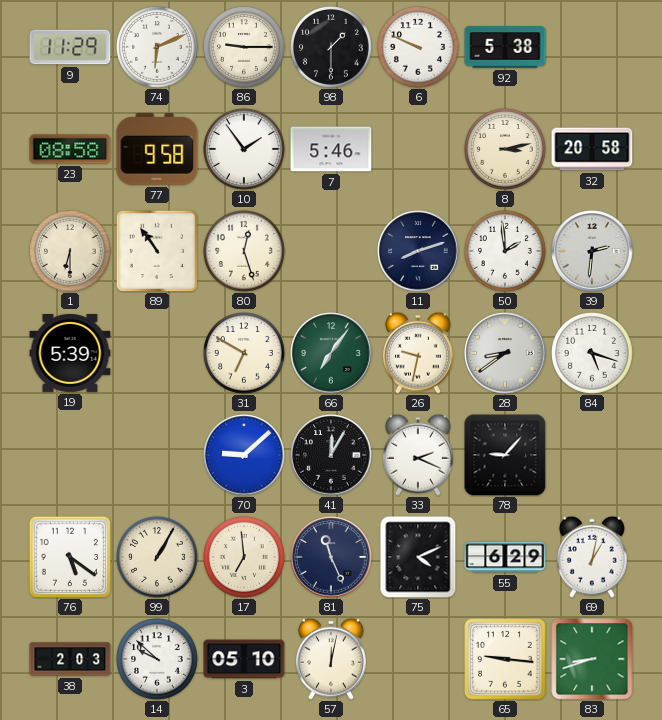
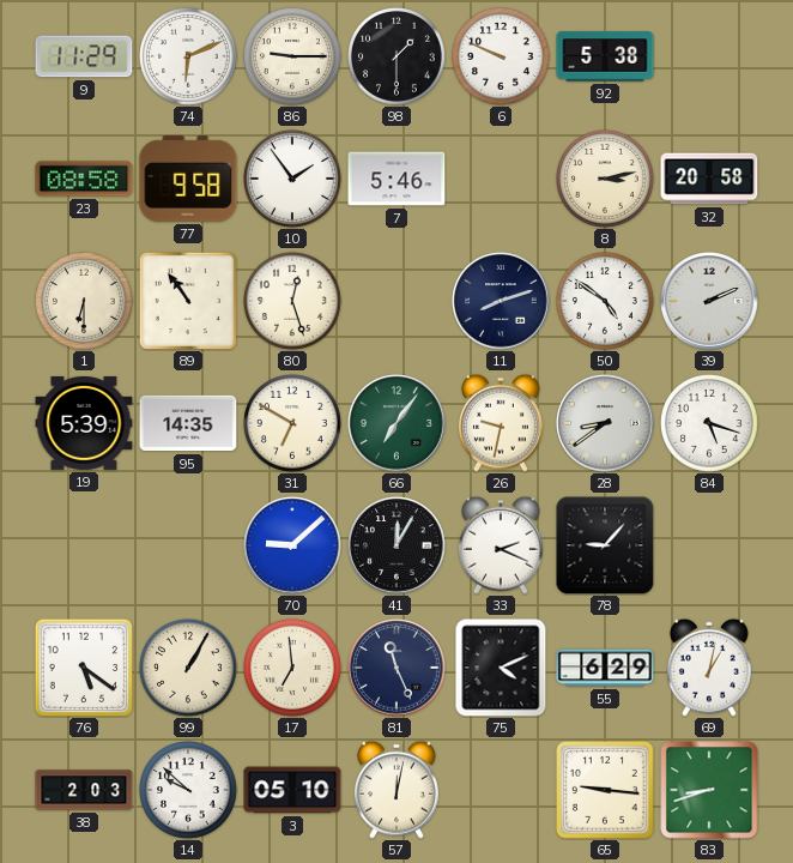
50: 1:59 -> 4:51
39: 2:31 -> 2:11
95: none -> 14:35
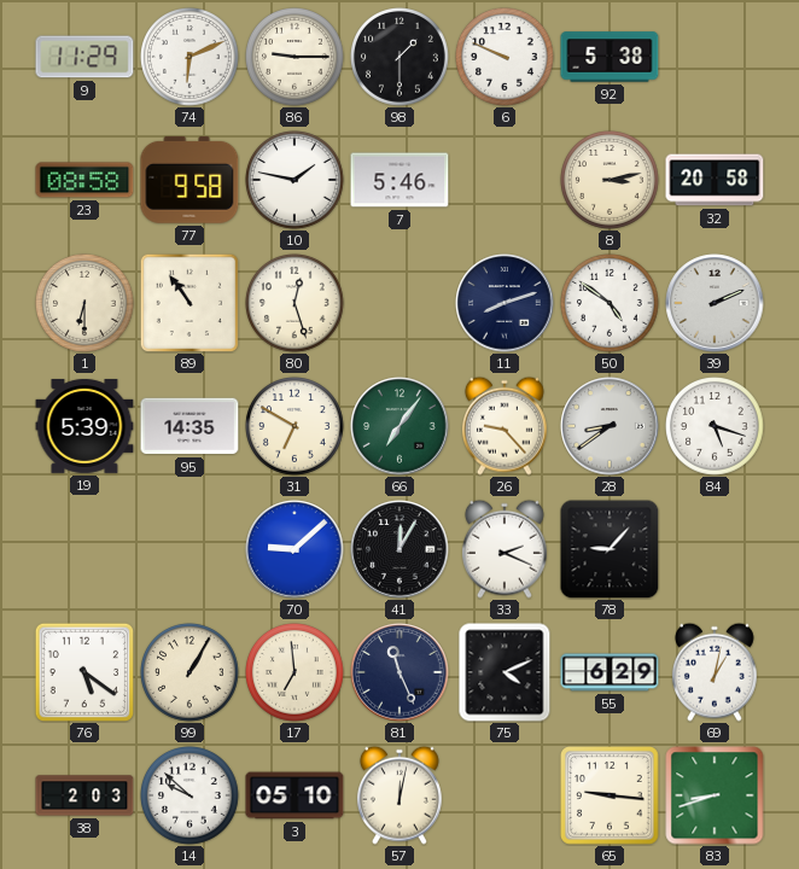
10: 1:54 -> 1:47
26: 9:32 -> 9:23
